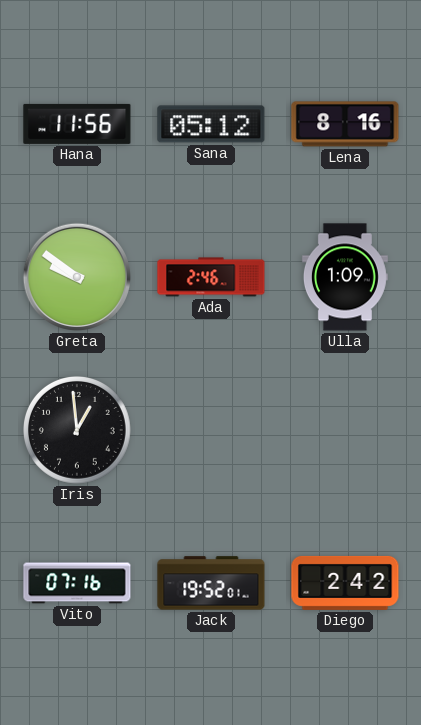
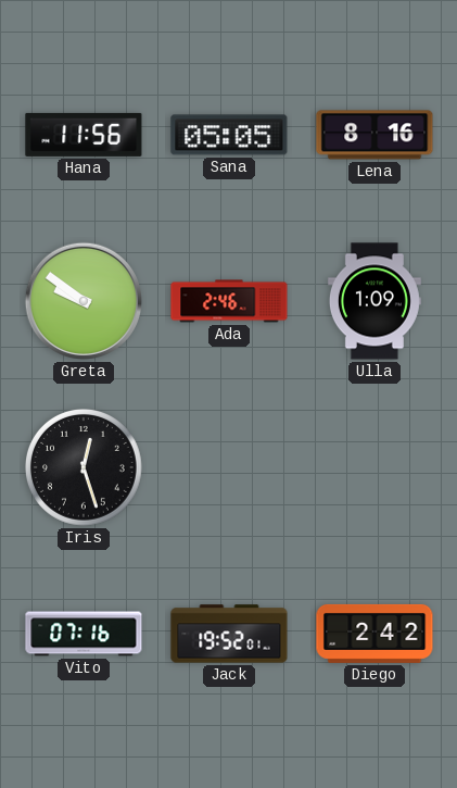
Sana: 05:12 -> 05:05
Iris: 12:59 -> 12:27
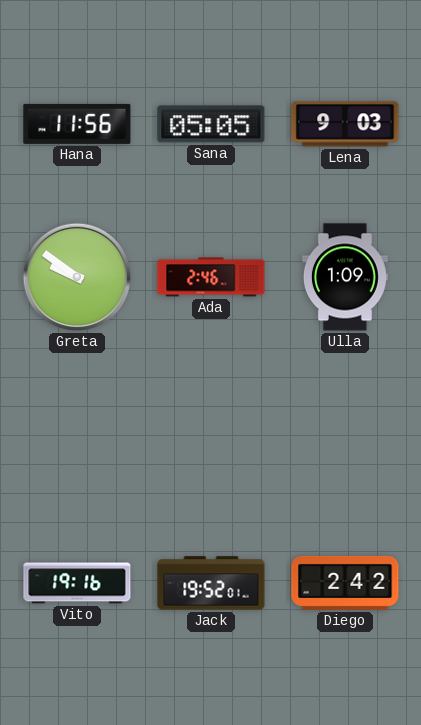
Lena: 8:16 -> 9:03
Iris: 12:27 -> none
Vito: 07:16 -> 19:16
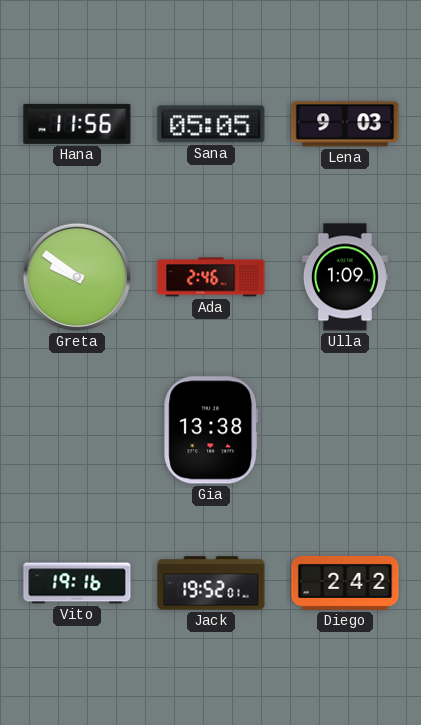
Gia: none -> 13:38
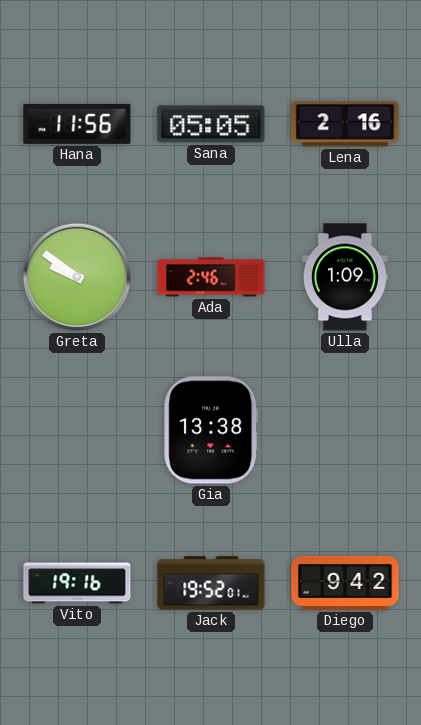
Lena: 9:03 -> 2:16
Diego: 2:42 -> 9:42
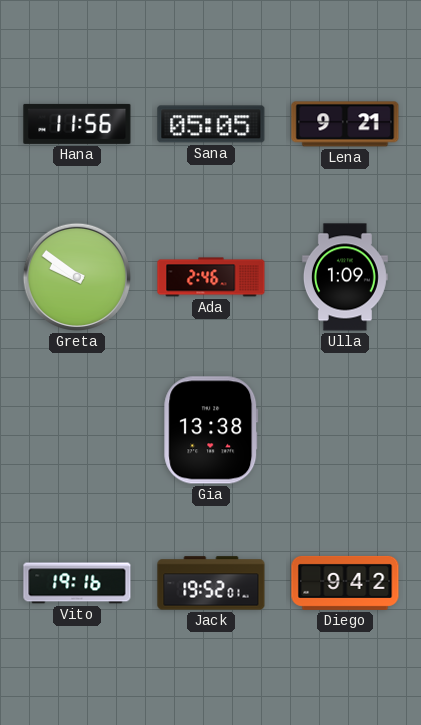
Lena: 2:16 -> 9:21
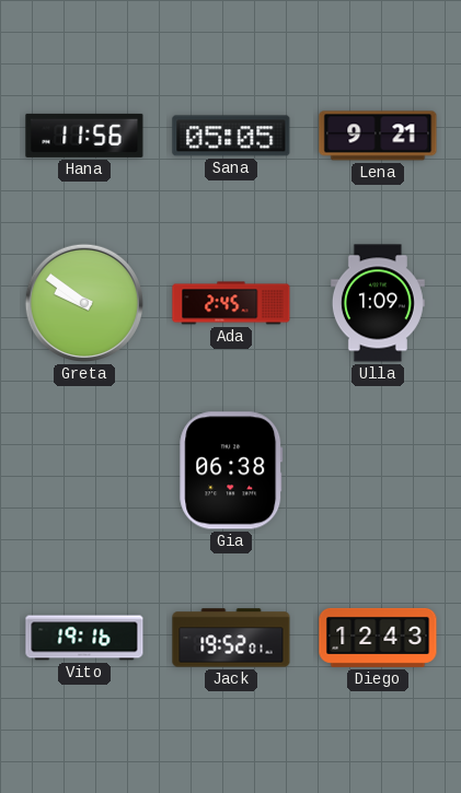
Ada: 2:46 -> 2:45
Gia: 13:38 -> 06:38
Diego: 9:42 -> 12:43
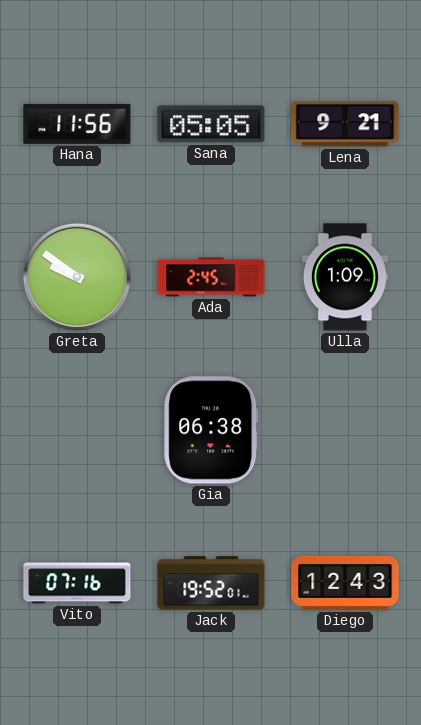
Vito: 19:16 -> 07:16
